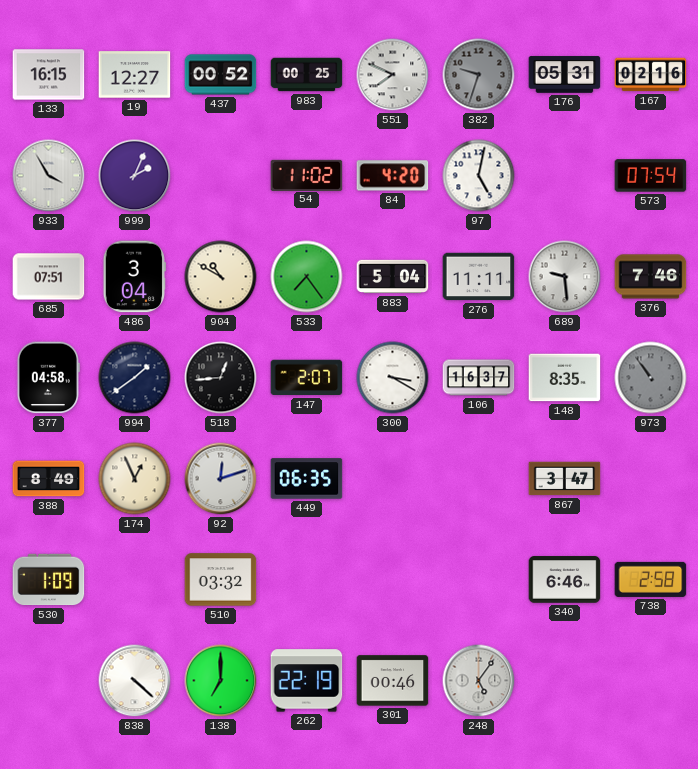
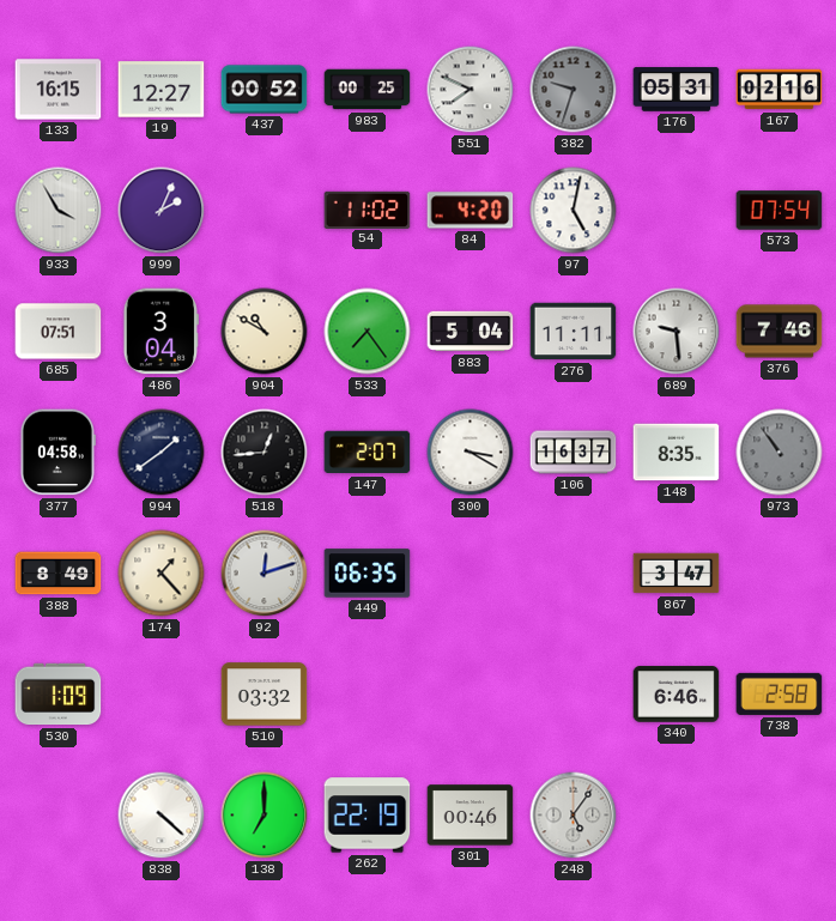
174: 12:56 -> 1:23
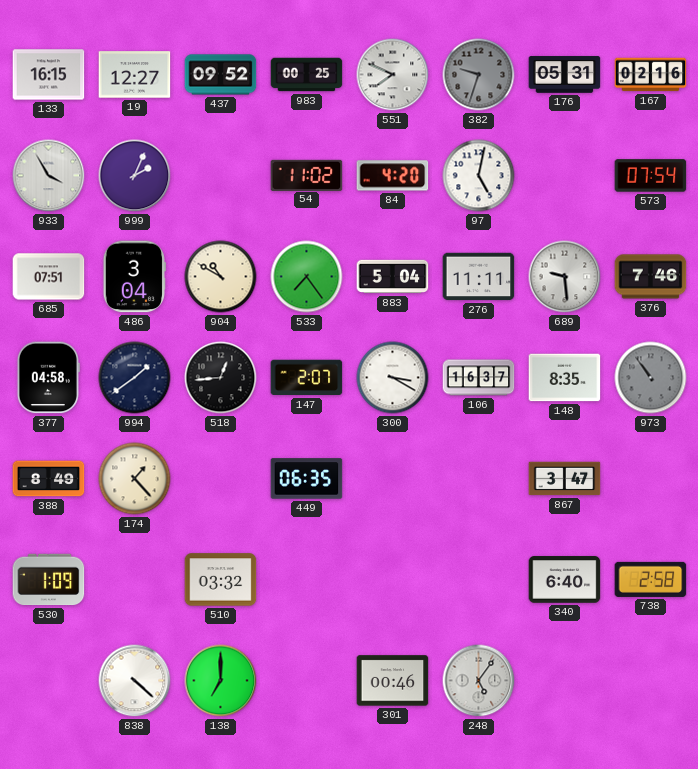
437: 00:52 -> 09:52
92: 12:12 -> none
340: 6:46 -> 6:40
262: 22:19 -> none
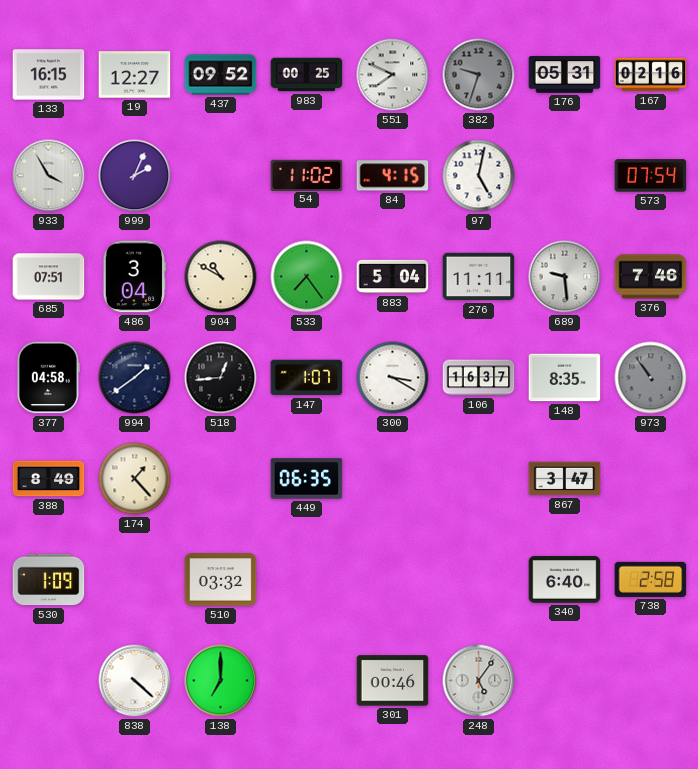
84: 4:20 -> 4:15
147: 2:07 -> 1:07
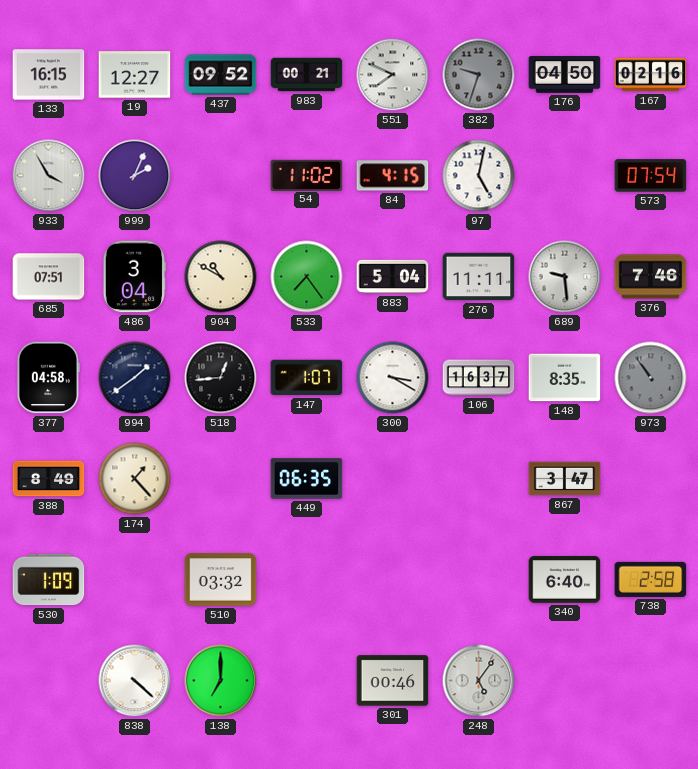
983: 00:25 -> 00:21
176: 05:31 -> 04:50
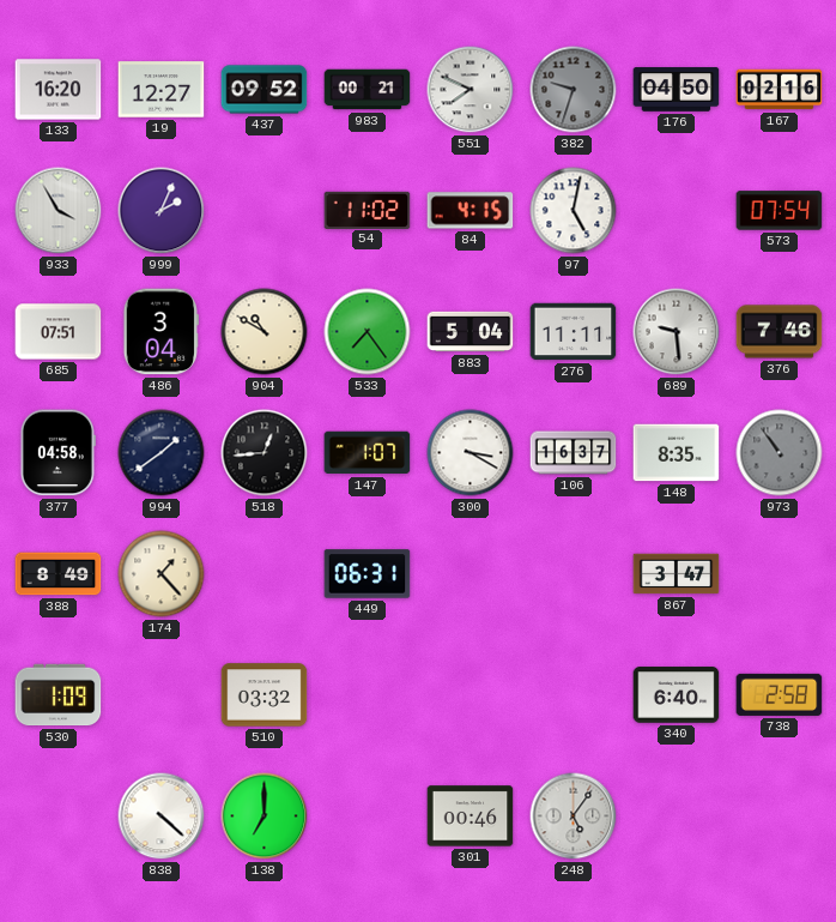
133: 16:15 -> 16:20
449: 06:35 -> 06:31
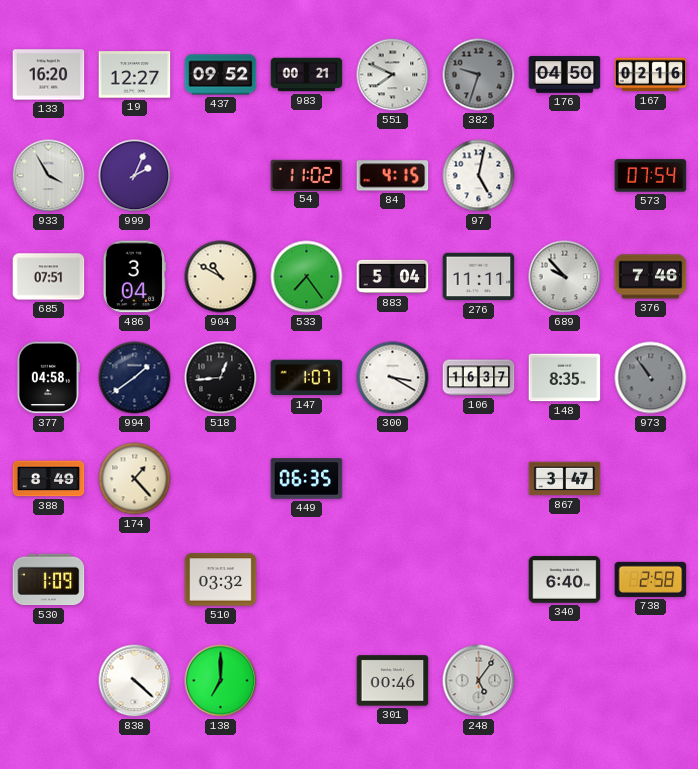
689: 9:29 -> 9:53
449: 06:31 -> 06:35
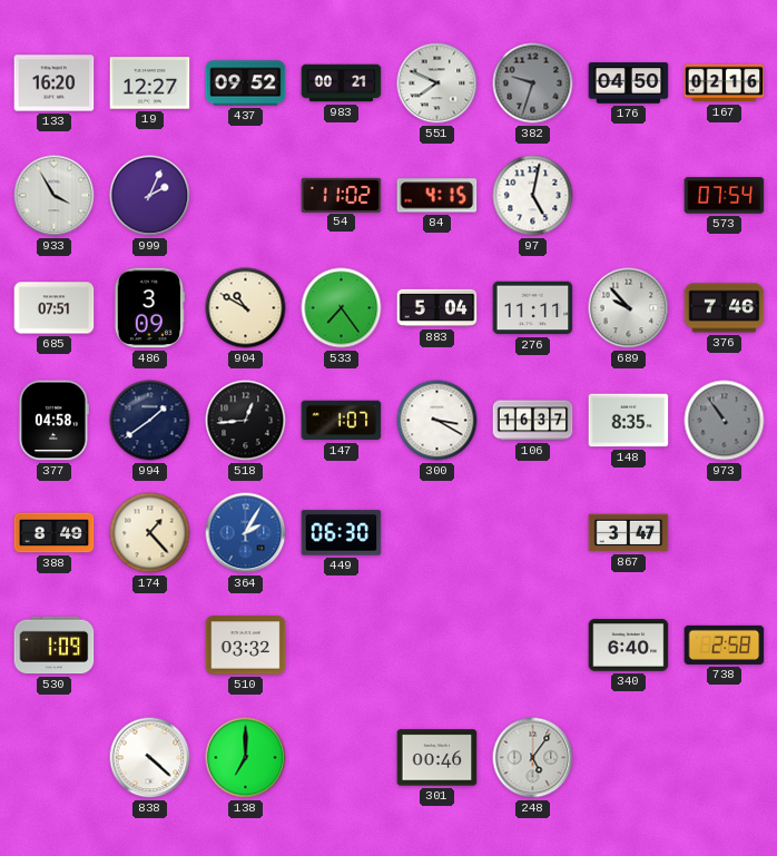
486: 3:04 -> 3:09
364: none -> 2:05
449: 06:35 -> 06:30
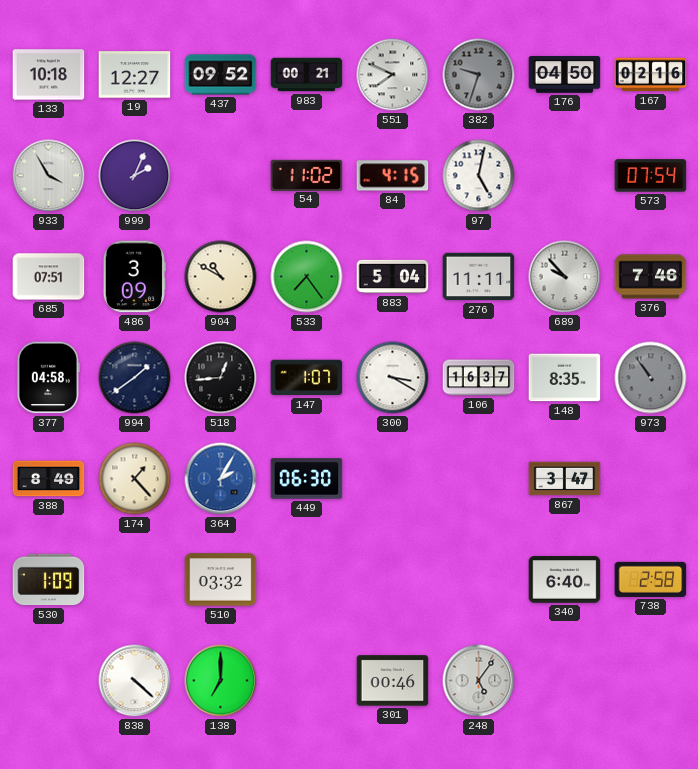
133: 16:20 -> 10:18
